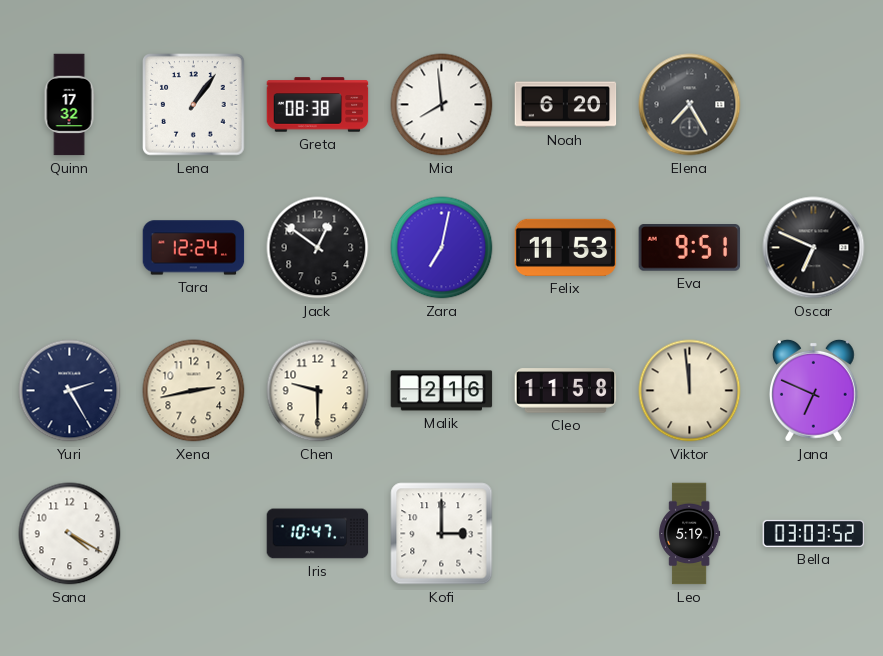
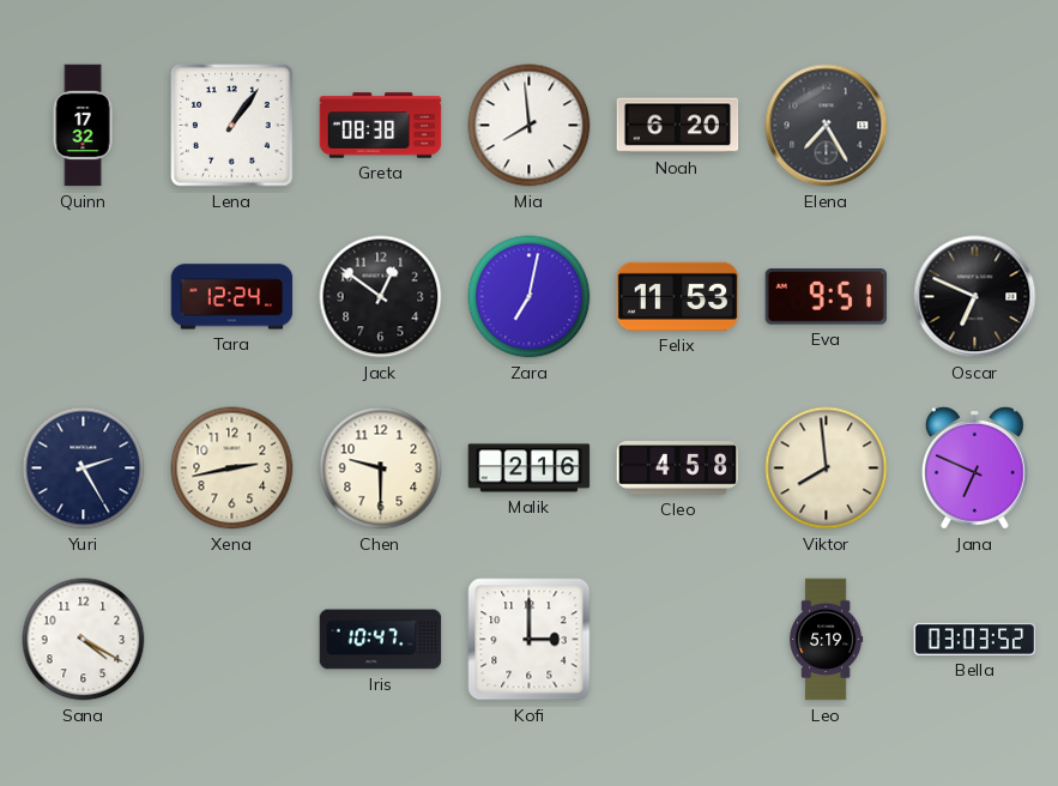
Cleo: 11:58 -> 4:58
Viktor: 11:59 -> 7:59
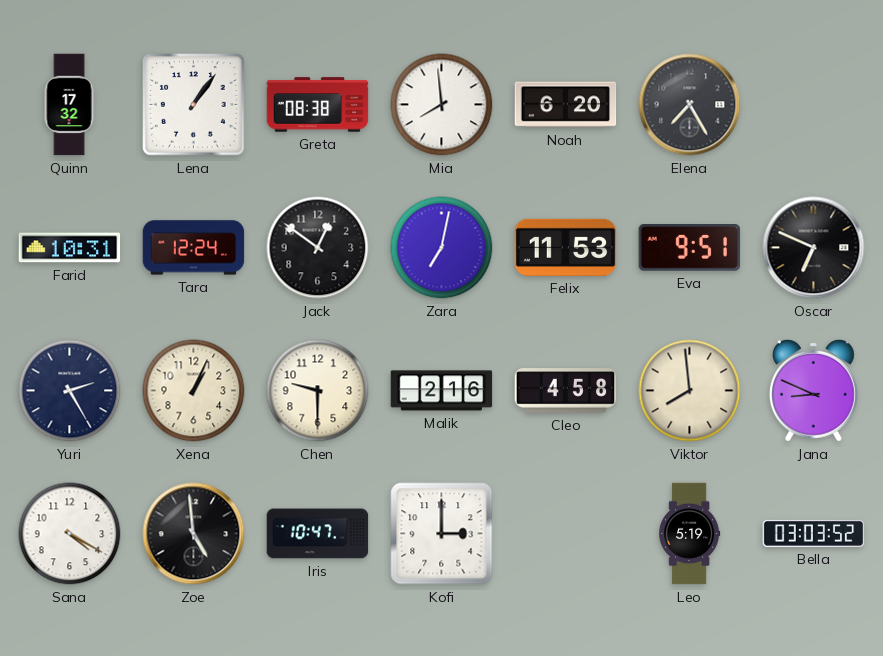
Farid: none -> 10:31
Xena: 2:43 -> 1:04
Jana: 6:49 -> 8:49
Zoe: none -> 4:59
